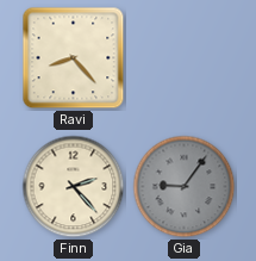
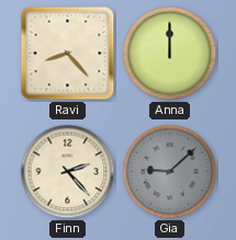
Anna: none -> 12:00
Gia: 9:06 -> 9:08
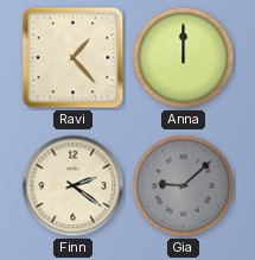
Ravi: 8:23 -> 1:23
Finn: 2:23 -> 2:21
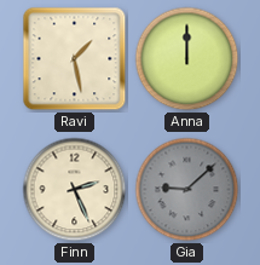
Ravi: 1:23 -> 1:28
Finn: 2:21 -> 2:26
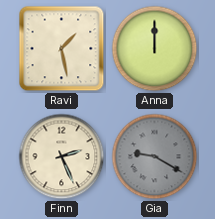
Gia: 9:08 -> 9:20
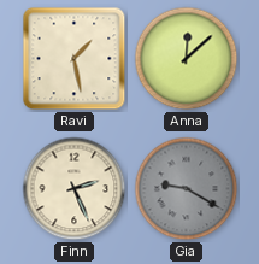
Anna: 12:00 -> 12:08
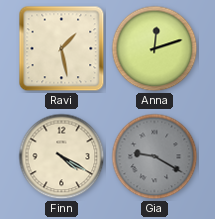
Anna: 12:08 -> 12:12
Finn: 2:26 -> 4:20
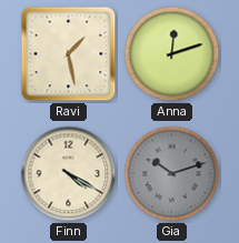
Gia: 9:20 -> 10:12
